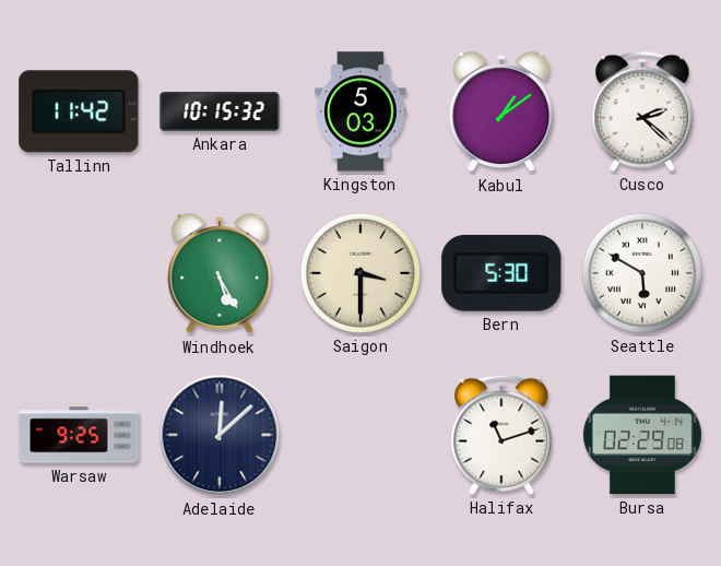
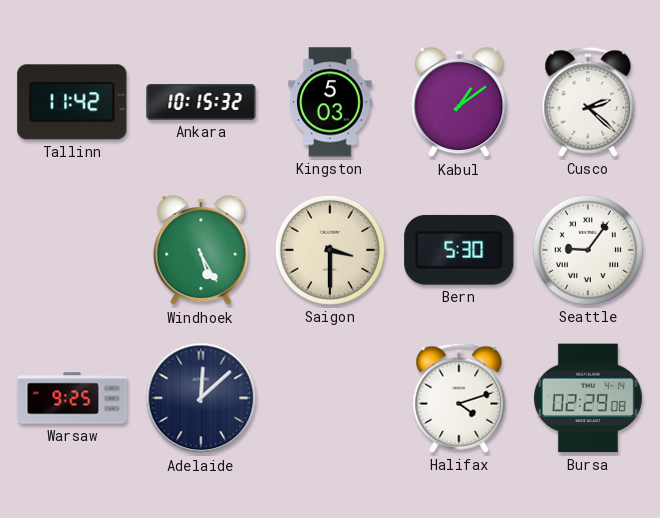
Seattle: 5:50 -> 9:06
Halifax: 11:12 -> 4:12
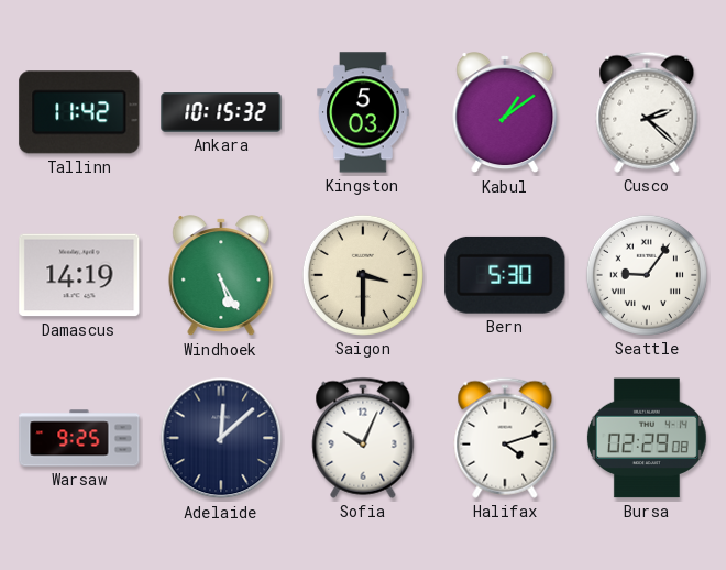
Damascus: none -> 14:19
Sofia: none -> 10:04
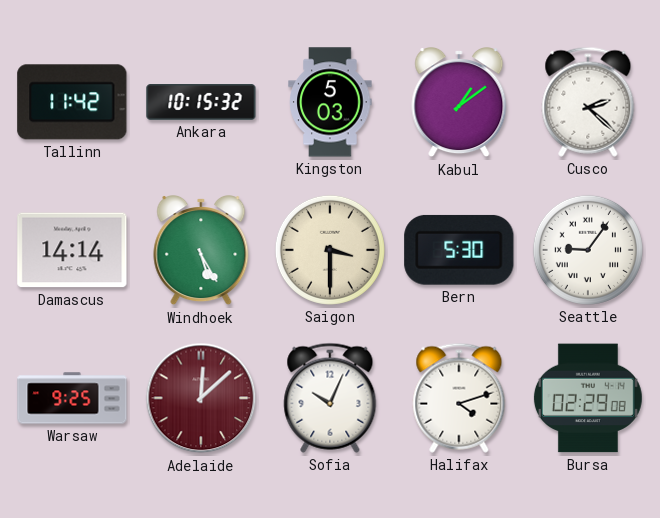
Damascus: 14:19 -> 14:14
Adelaide dial: navy -> burgundy
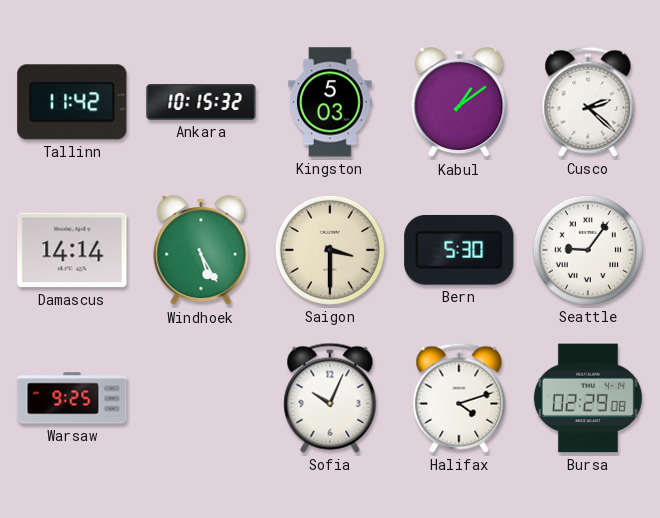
Adelaide: 12:08 -> none
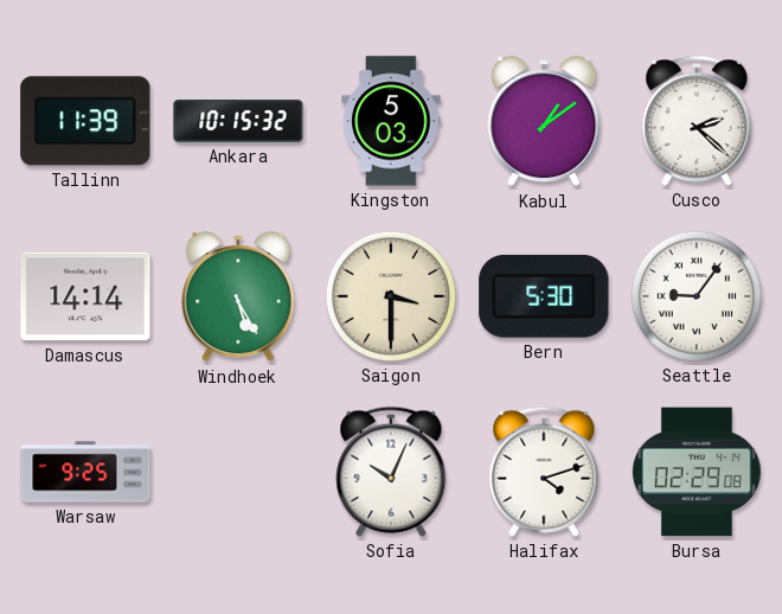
Tallinn: 11:42 -> 11:39
